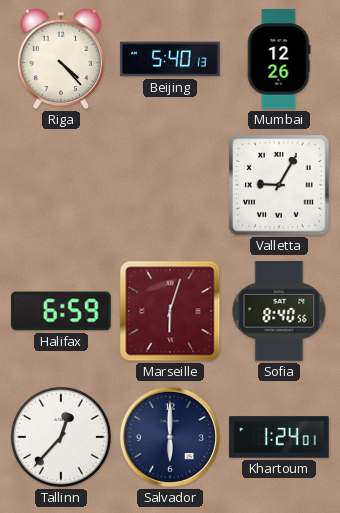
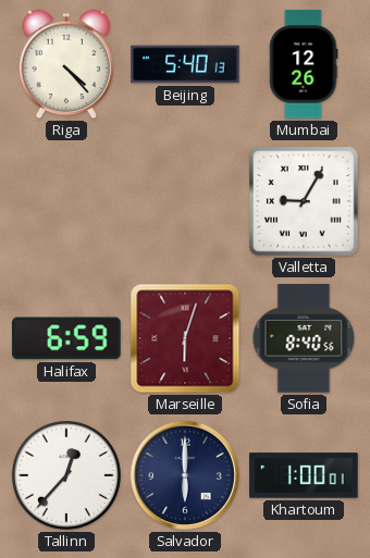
Khartoum: 1:24 -> 1:00
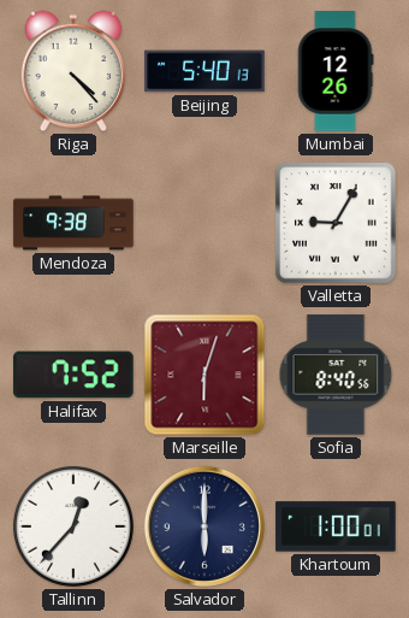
Mendoza: none -> 9:38
Halifax: 6:59 -> 7:52
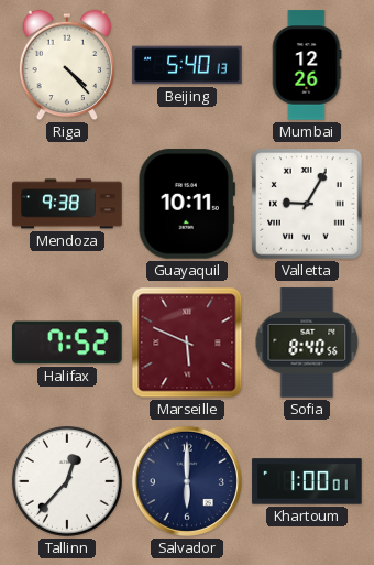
Guayaquil: none -> 10:11
Marseille: 6:03 -> 5:49
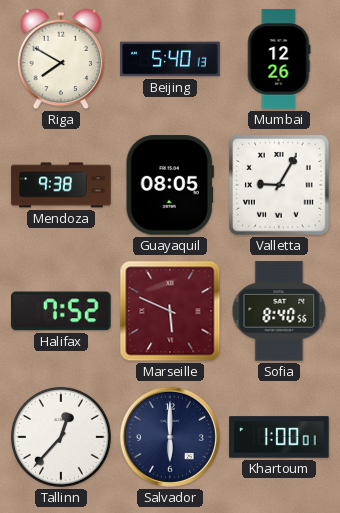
Riga: 4:23 -> 7:50
Guayaquil: 10:11 -> 08:05
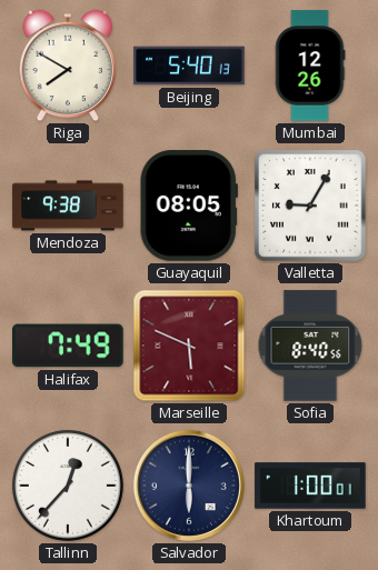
Halifax: 7:52 -> 7:49
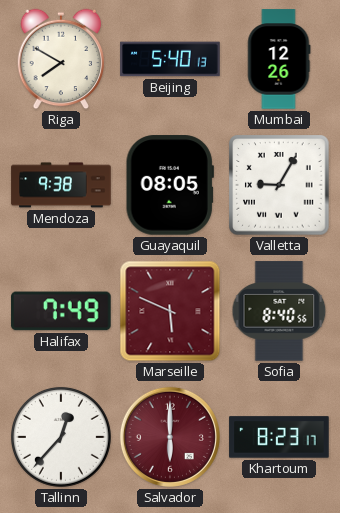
Salvador dial: navy -> burgundy
Khartoum: 1:00 -> 8:23
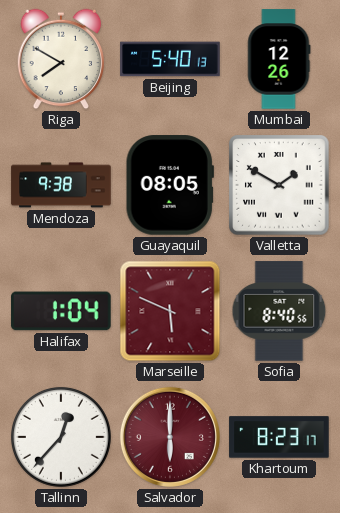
Valletta: 9:05 -> 1:50
Halifax: 7:49 -> 1:04
